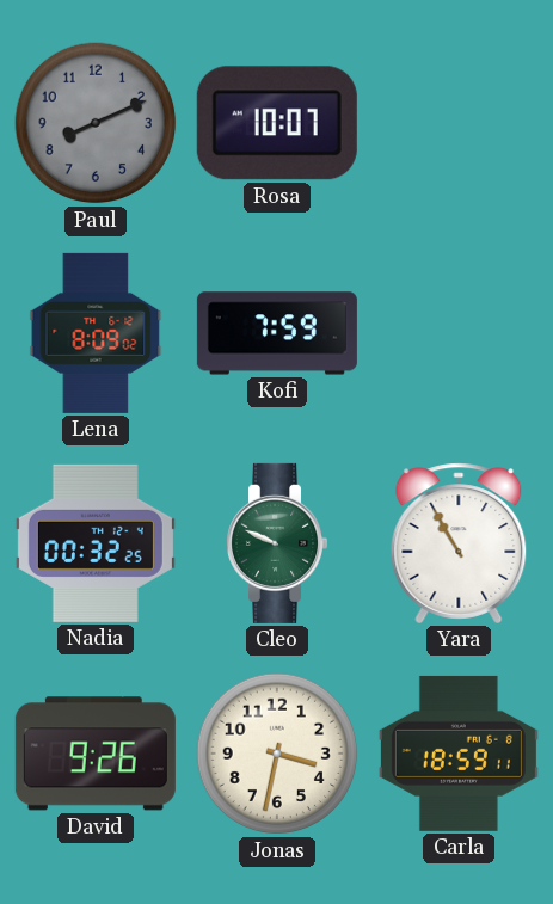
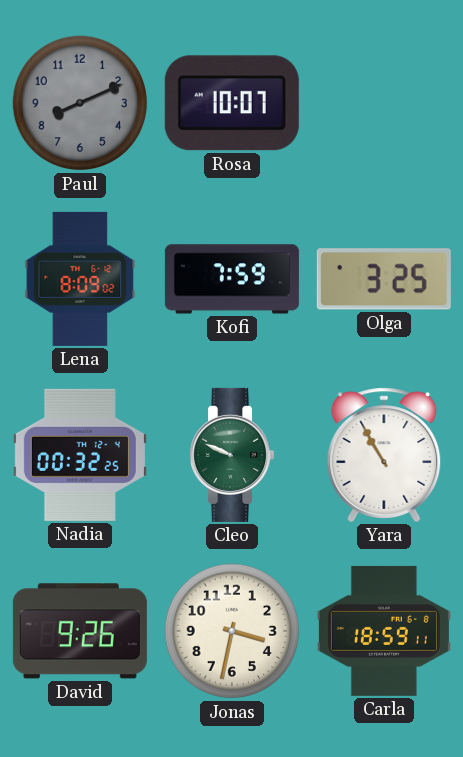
Olga: none -> 3:25
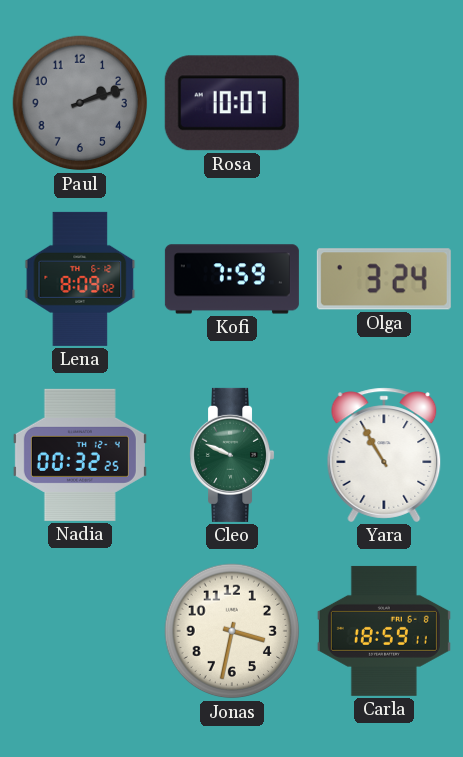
Paul: 8:11 -> 2:12
Olga: 3:25 -> 3:24
David: 9:26 -> none
